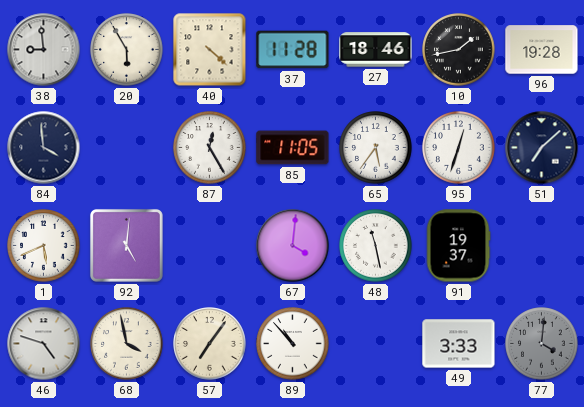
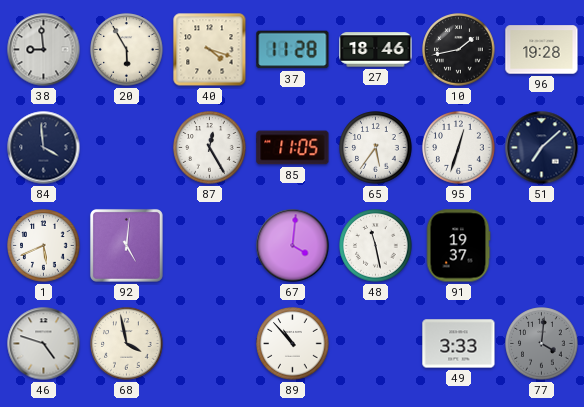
40: 4:22 -> 4:18
57: 7:06 -> none
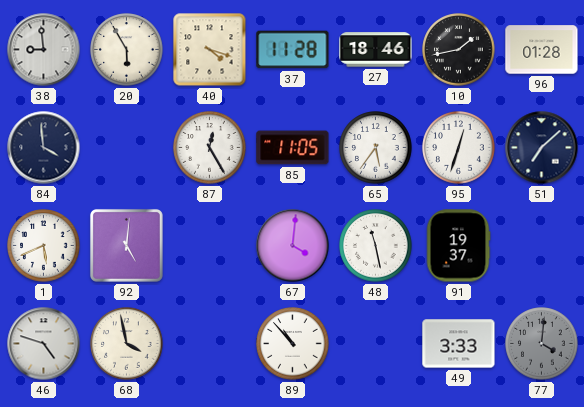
96: 19:28 -> 01:28
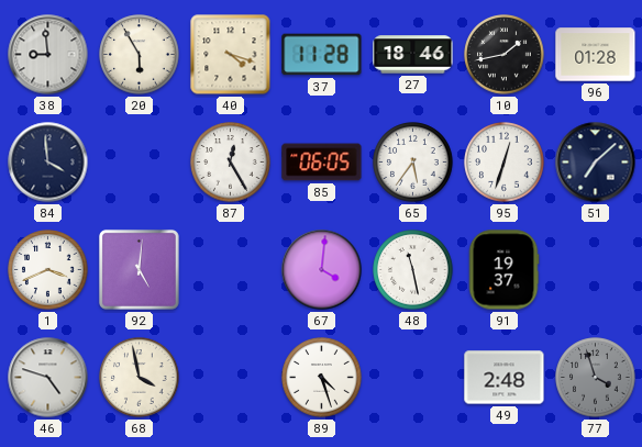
85: 11:05 -> 06:05
1: 5:41 -> 3:41
89: 10:53 -> 4:27
49: 3:33 -> 2:48
77: 4:01 -> 3:57
